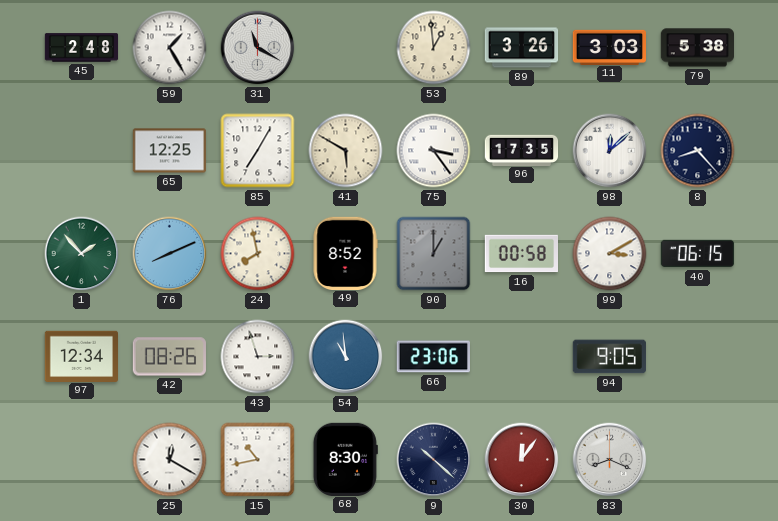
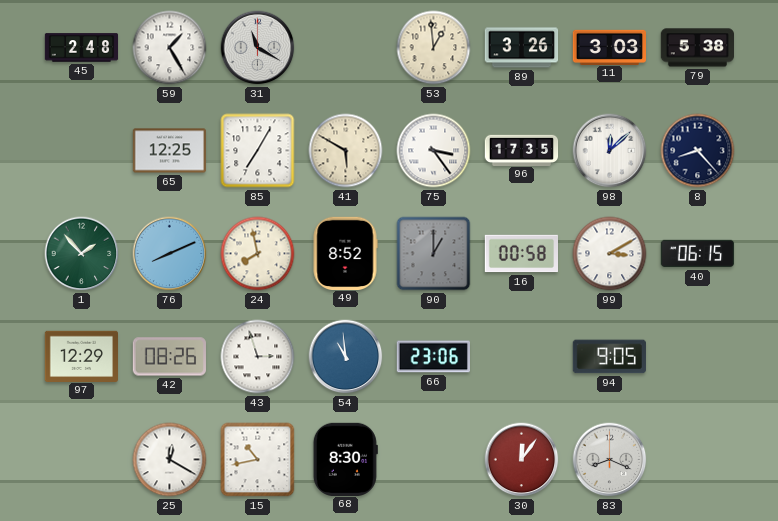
97: 12:34 -> 12:29
9: 10:22 -> none
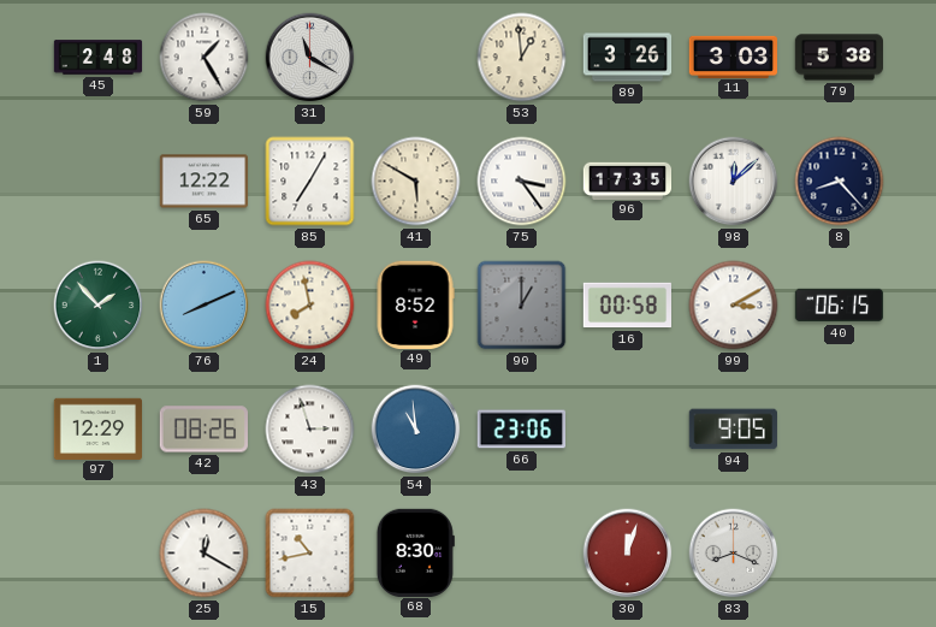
65: 12:25 -> 12:22
30: 12:06 -> 12:03
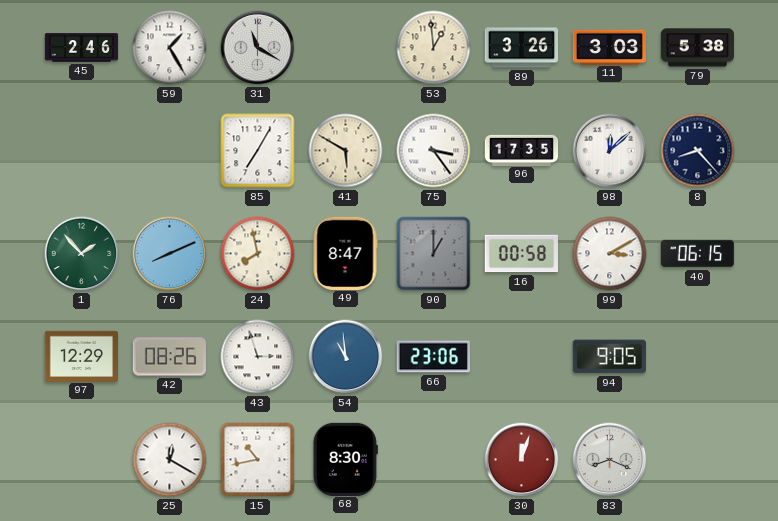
45: 2:48 -> 2:46
65: 12:22 -> none
49: 8:52 -> 8:47
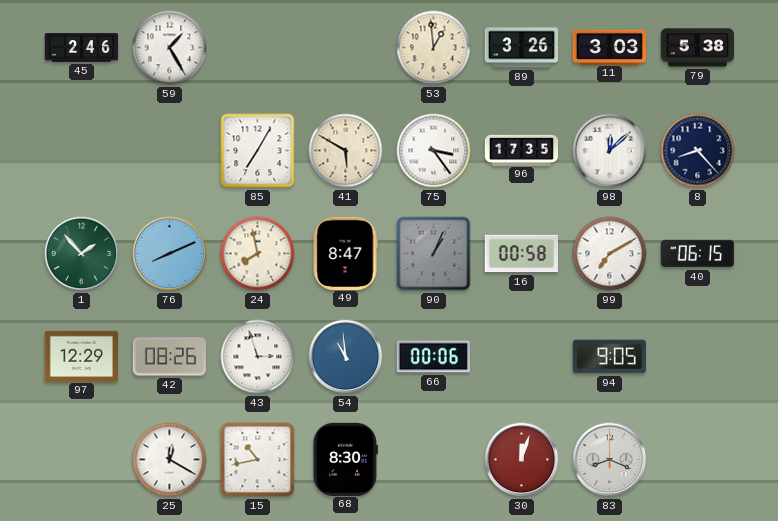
31: 11:20 -> none
90: 1:00 -> 1:04
99: 3:10 -> 7:10
66: 23:06 -> 00:06
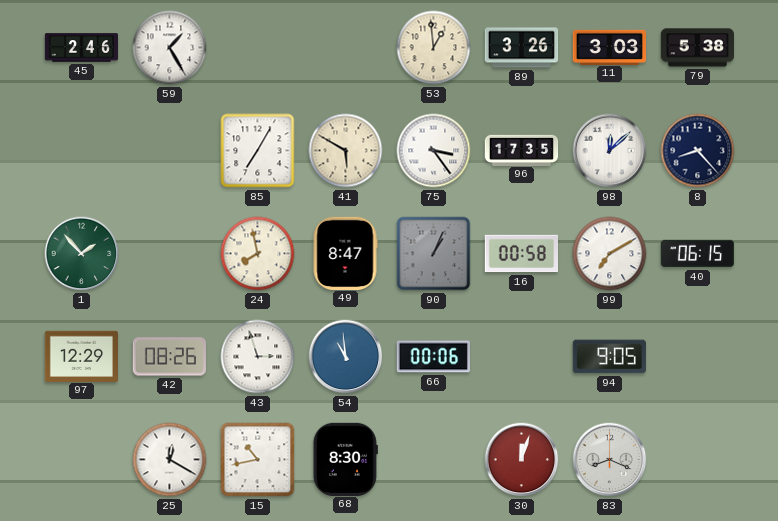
76: 8:11 -> none
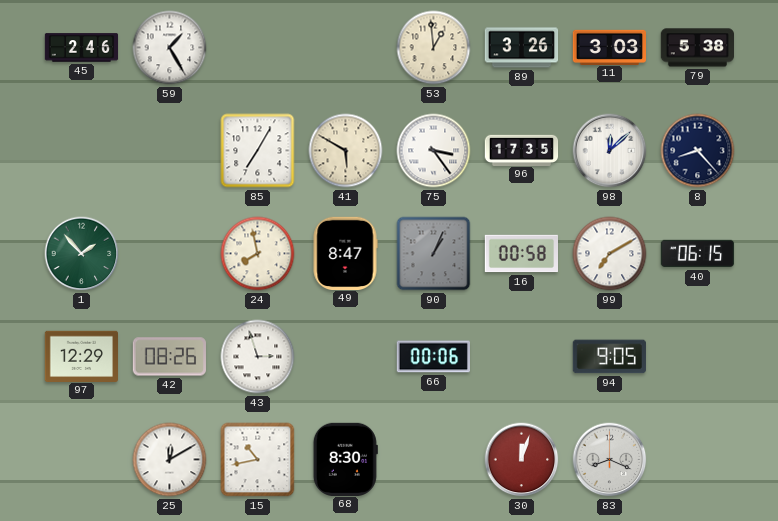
54: 10:59 -> none
25: 12:20 -> 12:10
